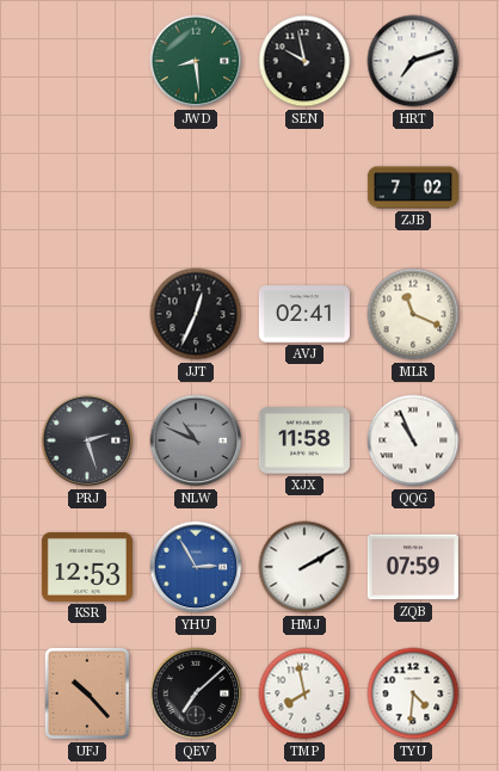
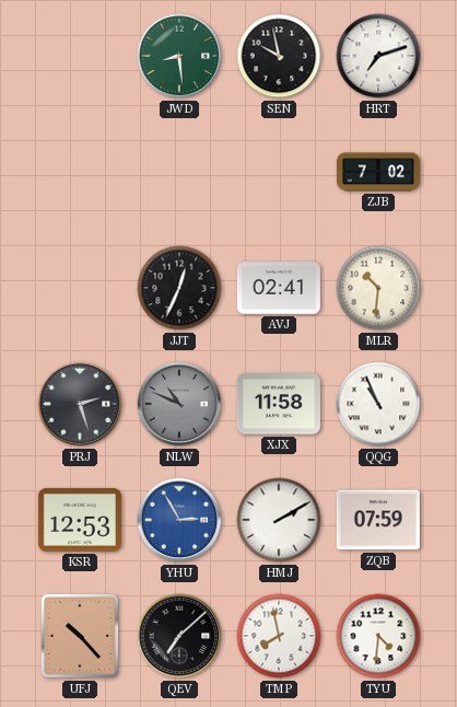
MLR: 11:19 -> 10:31
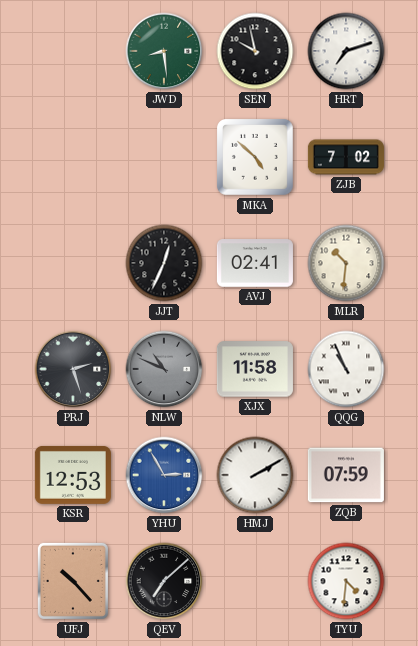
MKA: none -> 4:52
TMP: 7:58 -> none
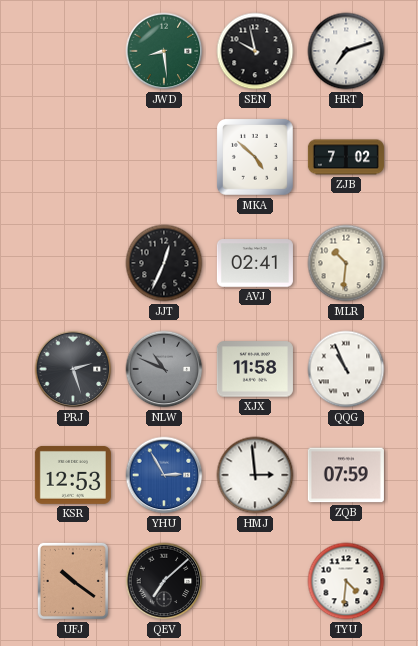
HMJ: 2:10 -> 2:59
UFJ: 10:23 -> 10:21
